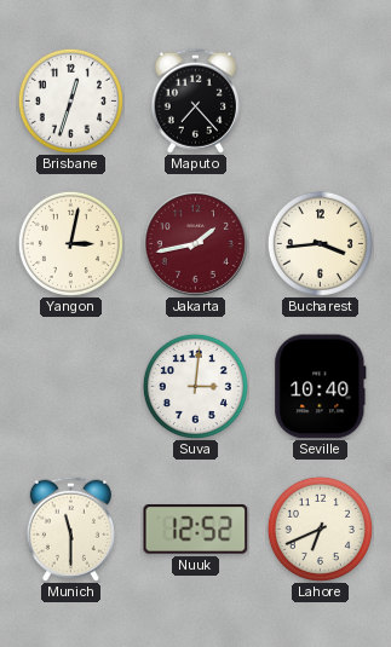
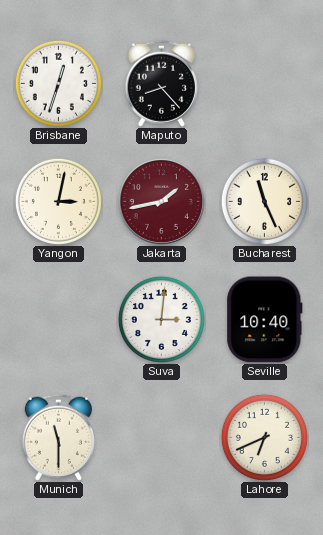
Maputo: 7:23 -> 8:23
Bucharest: 3:44 -> 11:26
Nuuk: 12:52 -> none
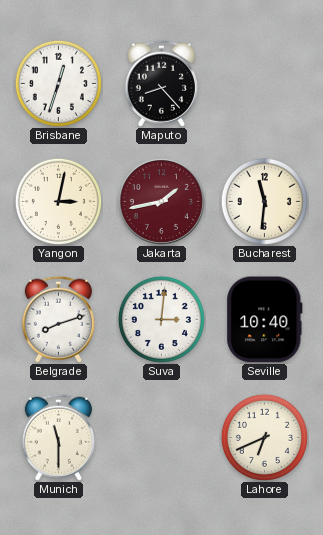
Bucharest: 11:26 -> 11:31
Belgrade: none -> 8:12
